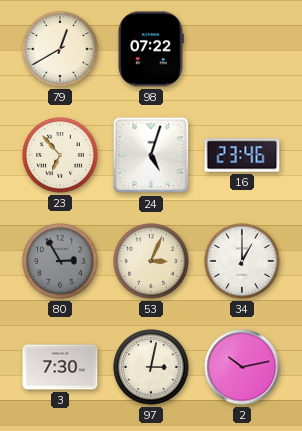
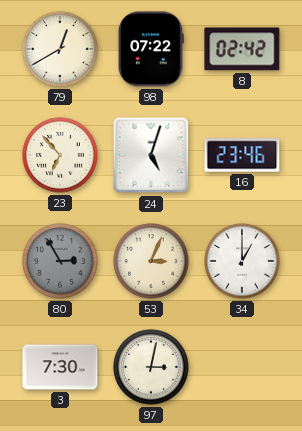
8: none -> 02:42
2: 10:13 -> none
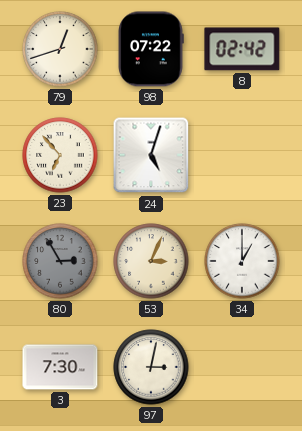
79: 12:40 -> 12:42
16: 23:46 -> none
